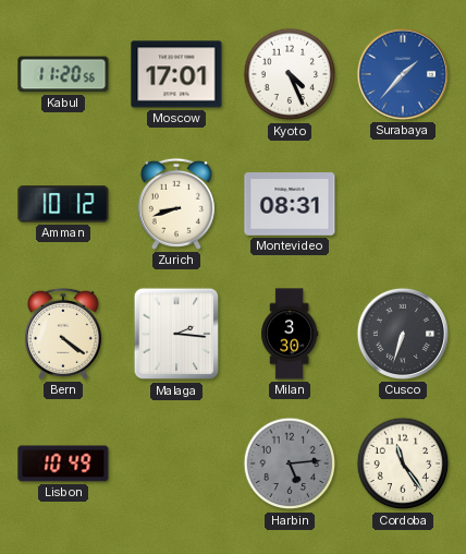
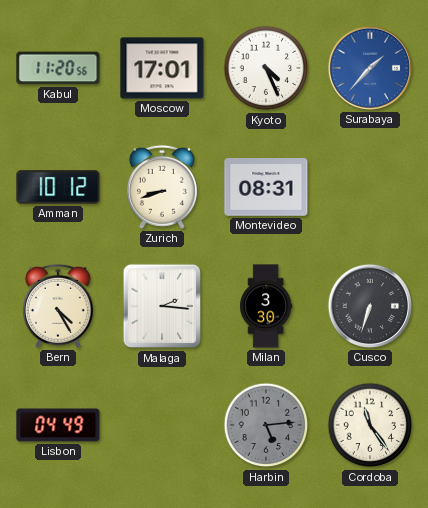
Bern: 4:21 -> 4:25
Lisbon: 10:49 -> 04:49
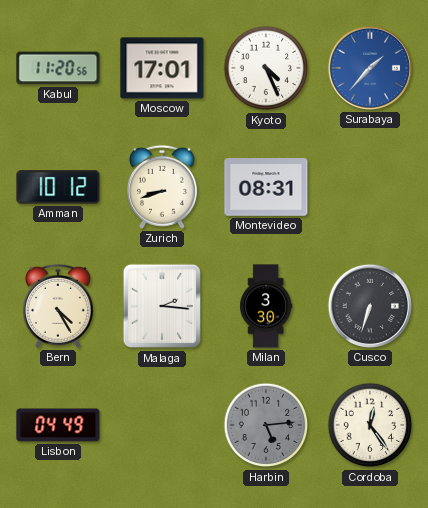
Cordoba: 11:24 -> 12:24
